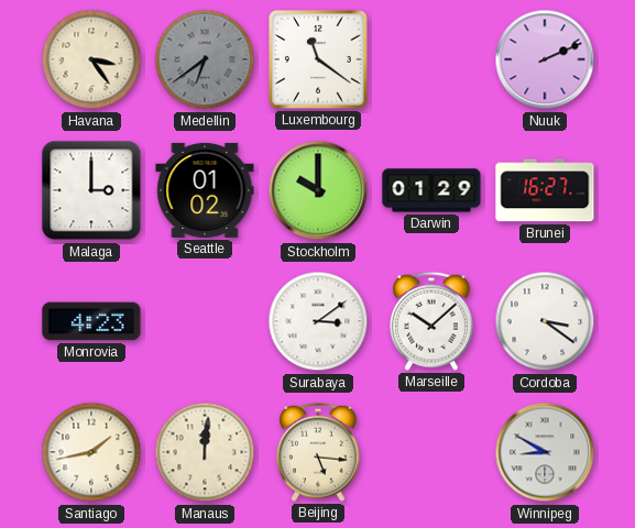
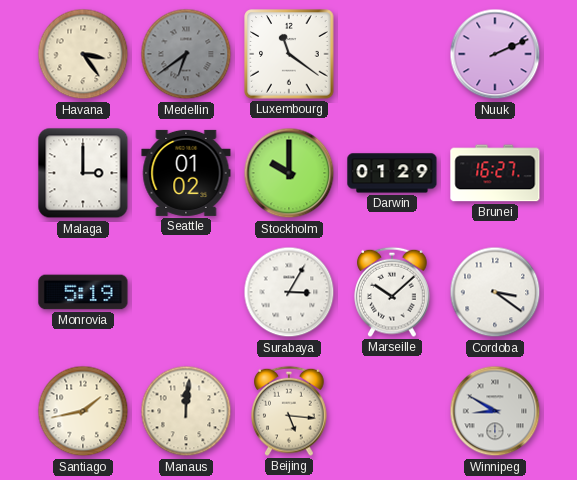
Monrovia: 4:23 -> 5:19
Surabaya: 3:09 -> 3:05
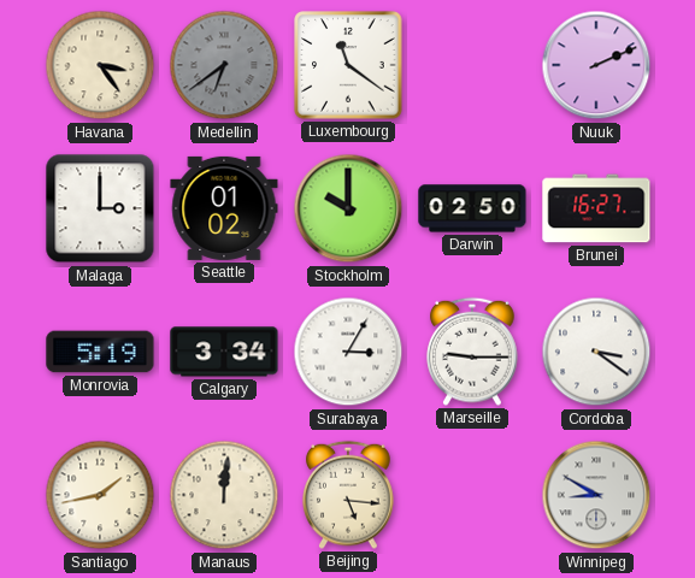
Darwin: 01:29 -> 02:50
Calgary: none -> 3:34
Marseille: 10:08 -> 9:15
